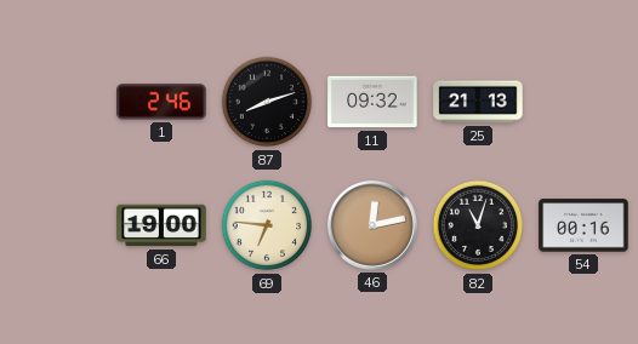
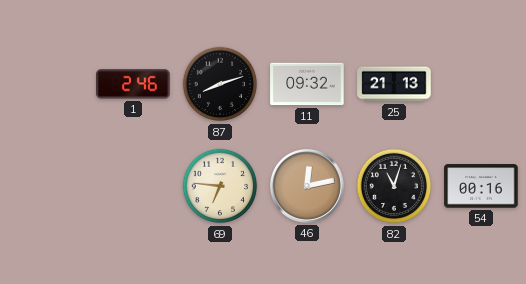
66: 19:00 -> none
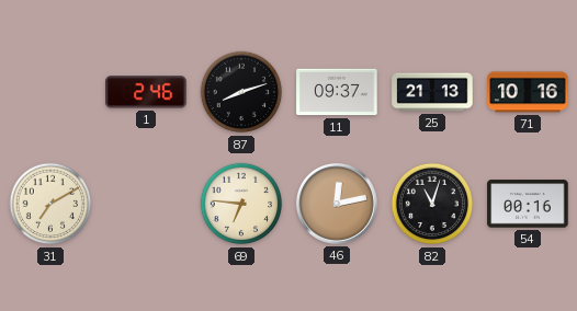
11: 09:32 -> 09:37
71: none -> 10:16
31: none -> 7:10
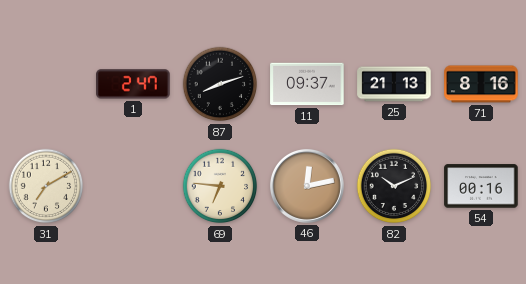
1: 2:46 -> 2:47
71: 10:16 -> 8:16
82: 11:03 -> 10:11
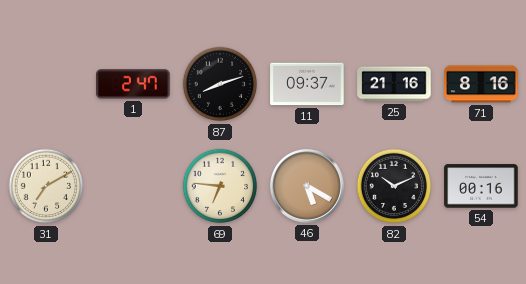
25: 21:13 -> 21:16
46: 12:13 -> 5:20
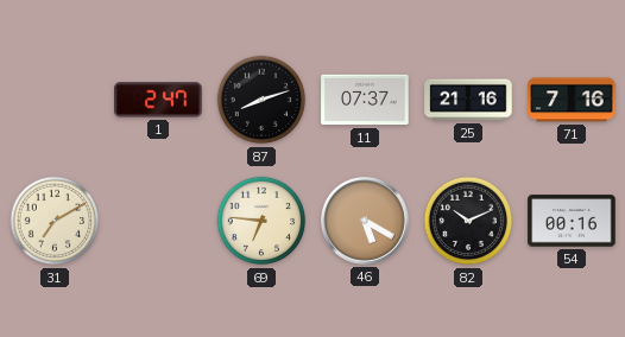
11: 09:37 -> 07:37
71: 8:16 -> 7:16
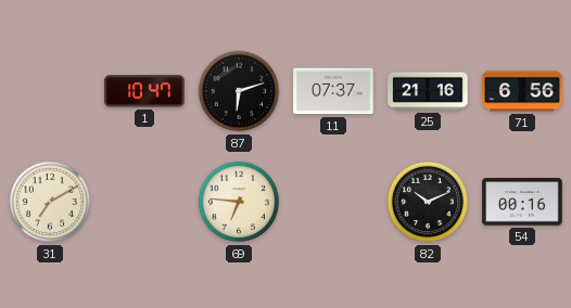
1: 2:47 -> 10:47
87: 8:12 -> 6:12
71: 7:16 -> 6:56
46: 5:20 -> none
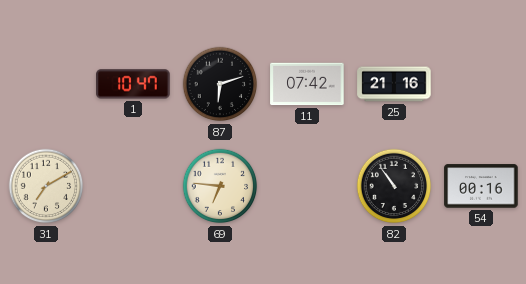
11: 07:37 -> 07:42
71: 6:56 -> none
82: 10:11 -> 10:54
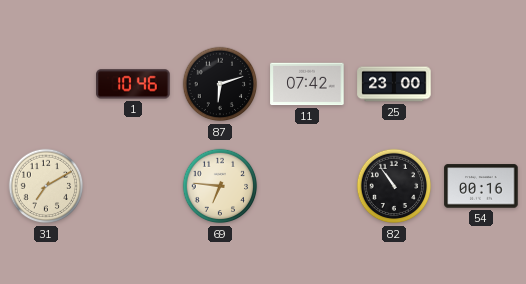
1: 10:47 -> 10:46
25: 21:16 -> 23:00
